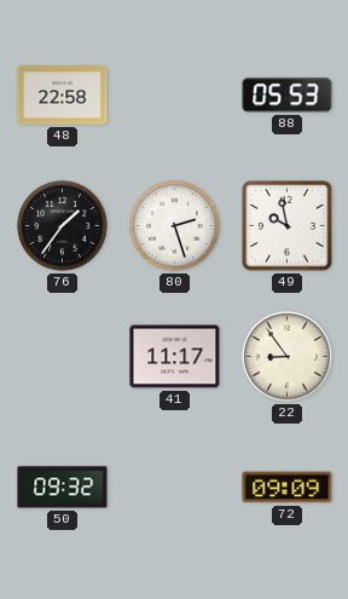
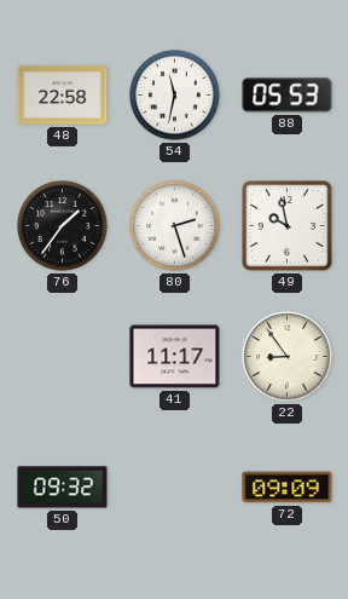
54: none -> 11:32
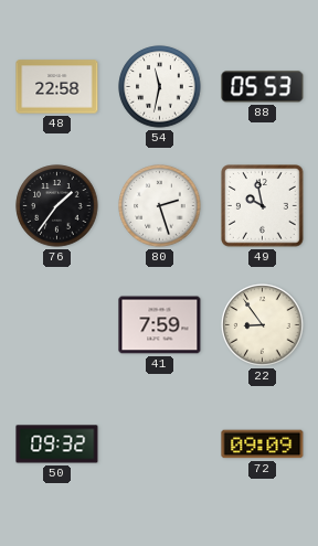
41: 11:17 -> 7:59
